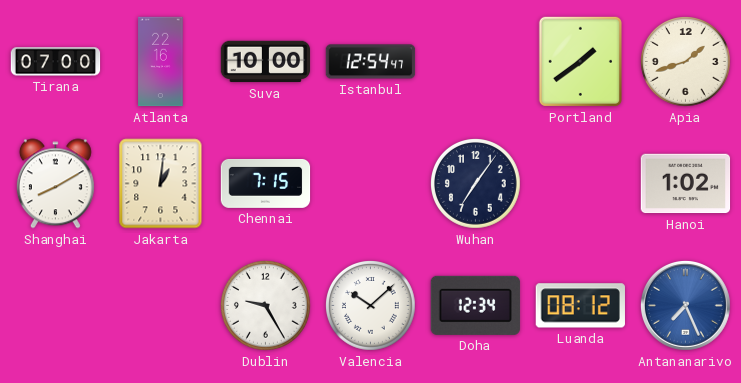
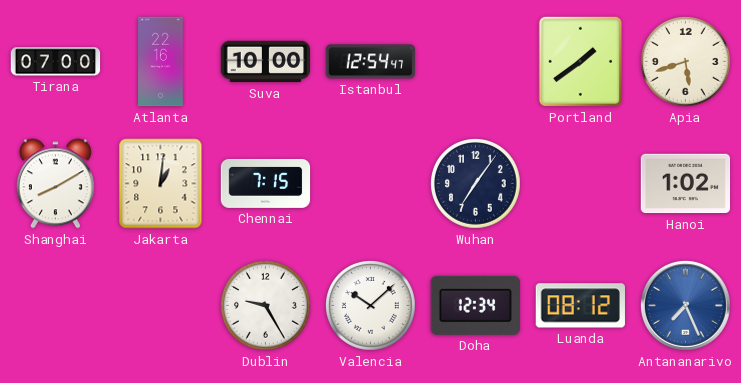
Apia: 1:42 -> 5:42
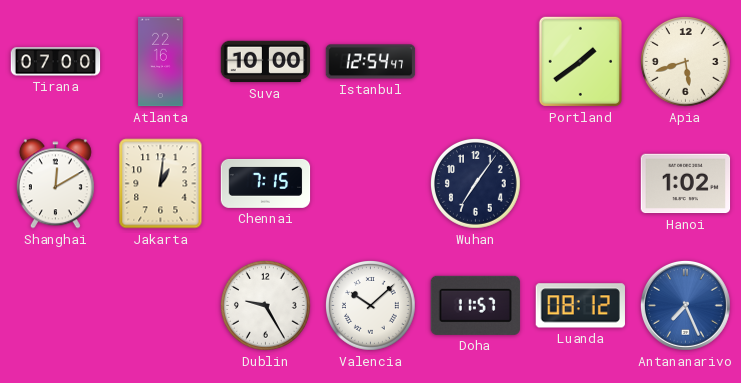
Shanghai: 8:10 -> 12:10
Doha: 12:34 -> 11:57
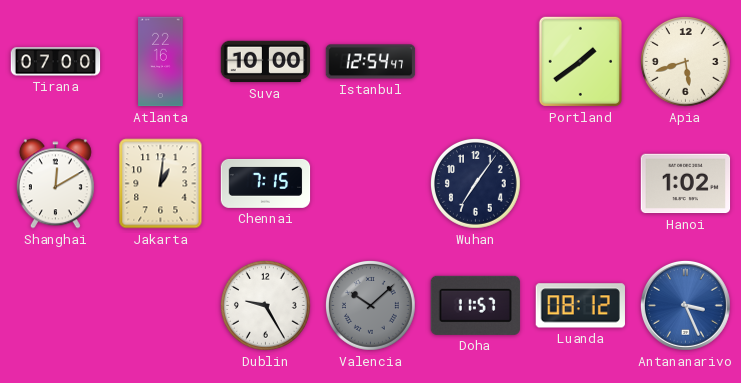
Valencia dial: white -> grey
Antananarivo: 7:26 -> 3:26
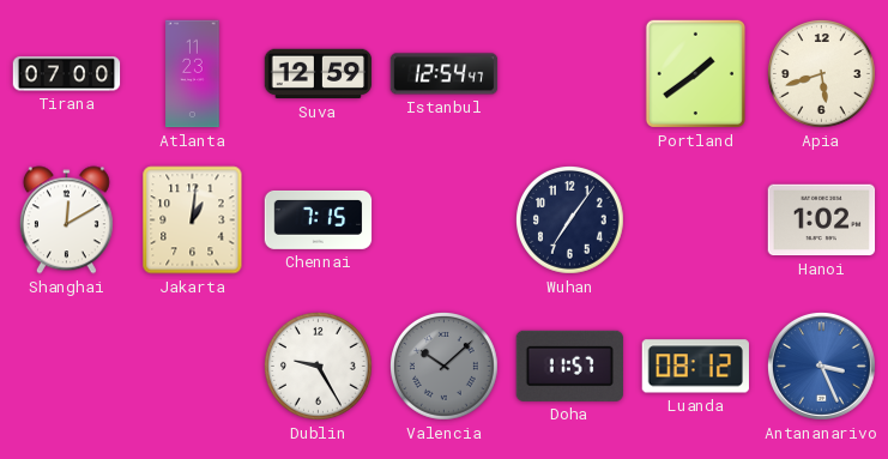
Atlanta: 22:16 -> 11:23
Suva: 10:00 -> 12:59
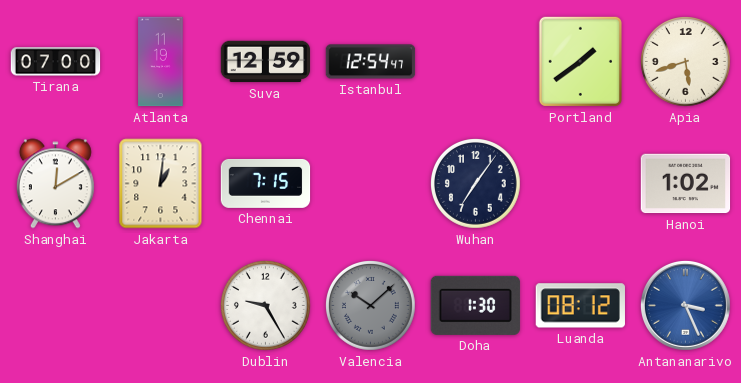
Atlanta: 11:23 -> 11:19
Doha: 11:57 -> 1:30
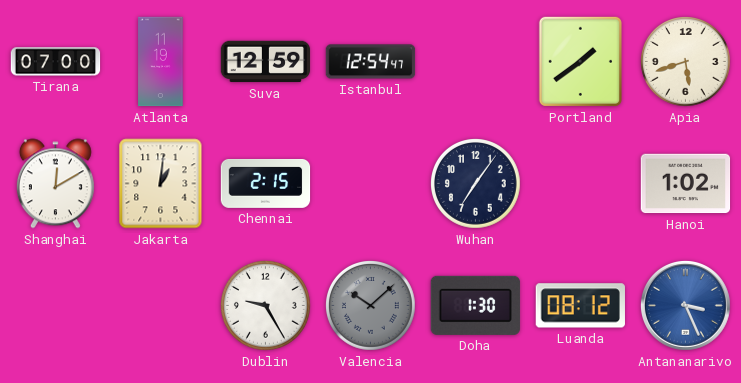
Chennai: 7:15 -> 2:15
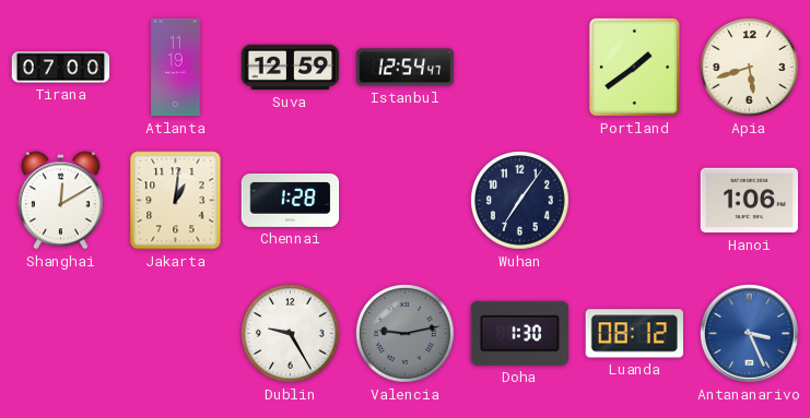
Chennai: 2:15 -> 1:28
Hanoi: 1:02 -> 1:06
Valencia: 10:08 -> 9:13
